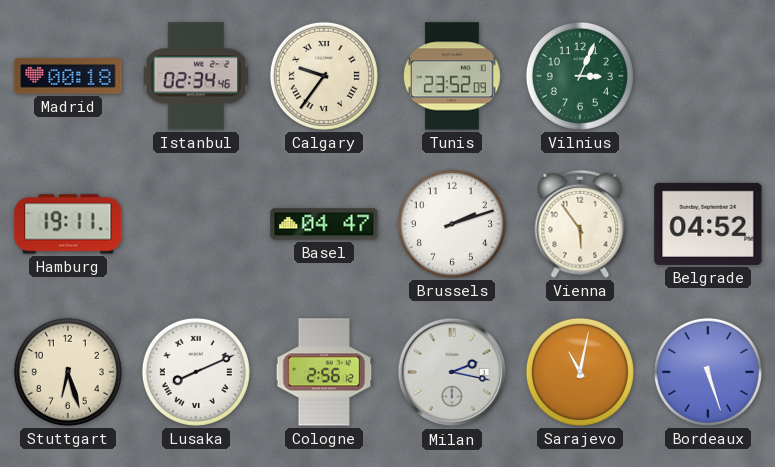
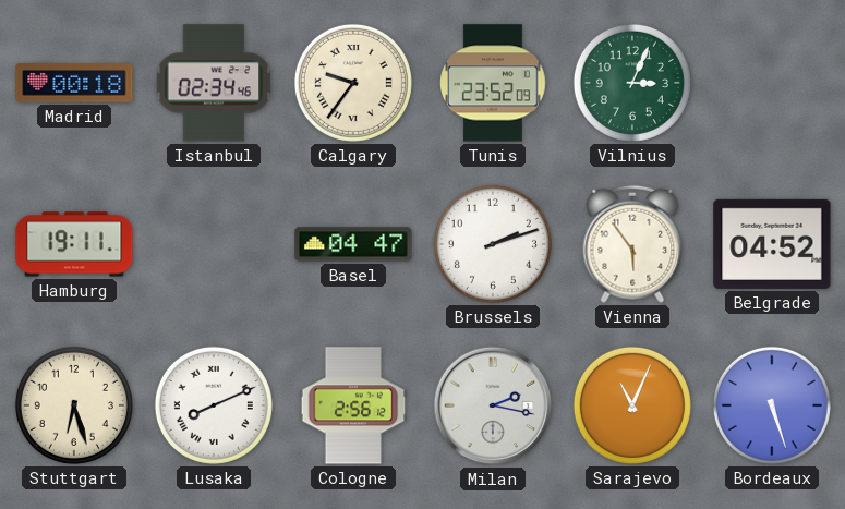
Sarajevo: 11:02 -> 11:04
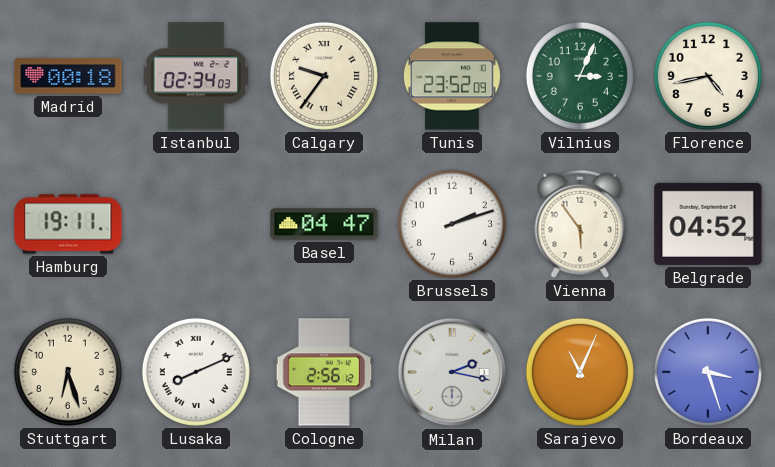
Istanbul: 02:34:46 -> 02:34:03
Florence: none -> 4:43
Bordeaux: 5:27 -> 3:27
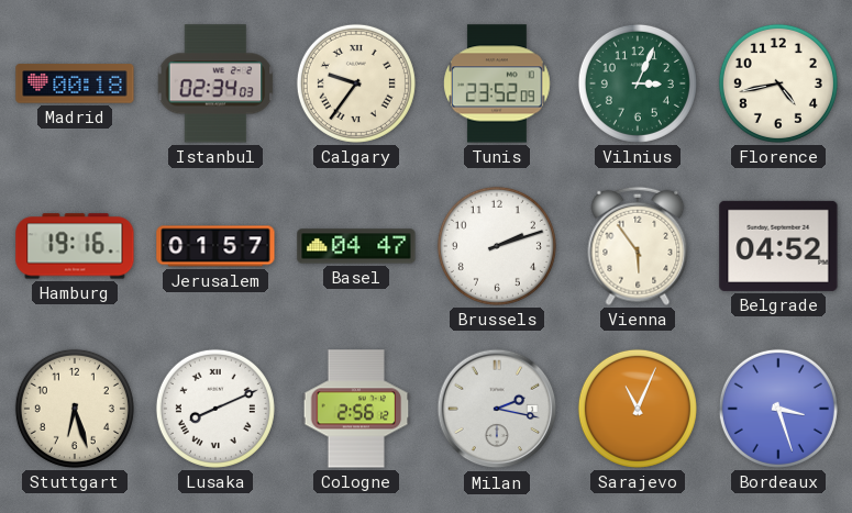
Hamburg: 19:11 -> 19:16
Jerusalem: none -> 01:57
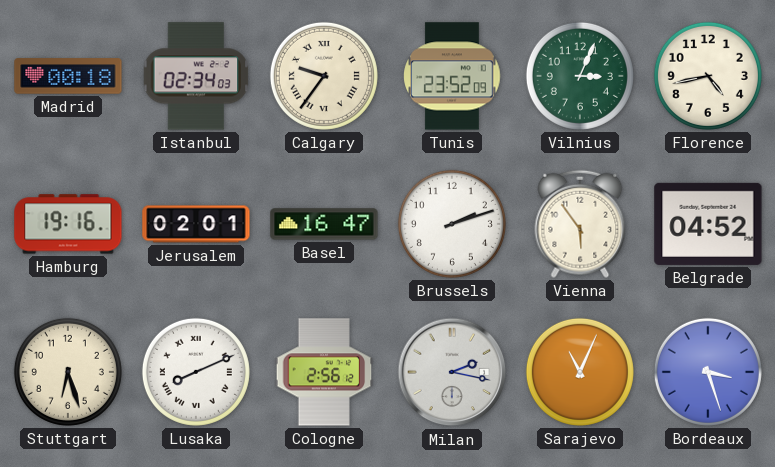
Jerusalem: 01:57 -> 02:01
Basel: 04:47 -> 16:47
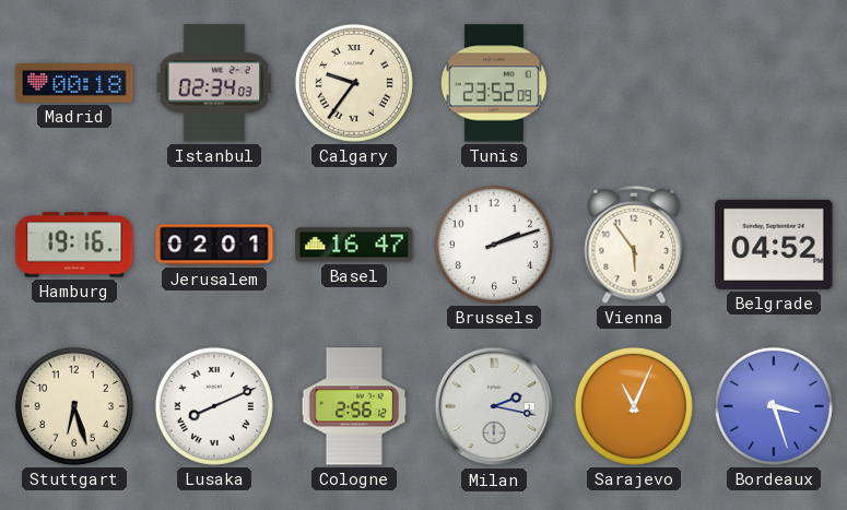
Vilnius: 3:04 -> none
Florence: 4:43 -> none
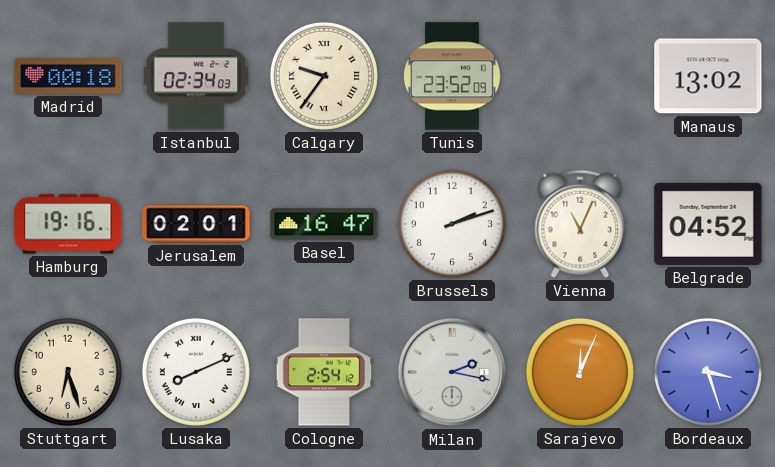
Manaus: none -> 13:02
Vienna: 5:54 -> 11:04
Cologne: 2:56 -> 2:54
Sarajevo: 11:04 -> 12:04
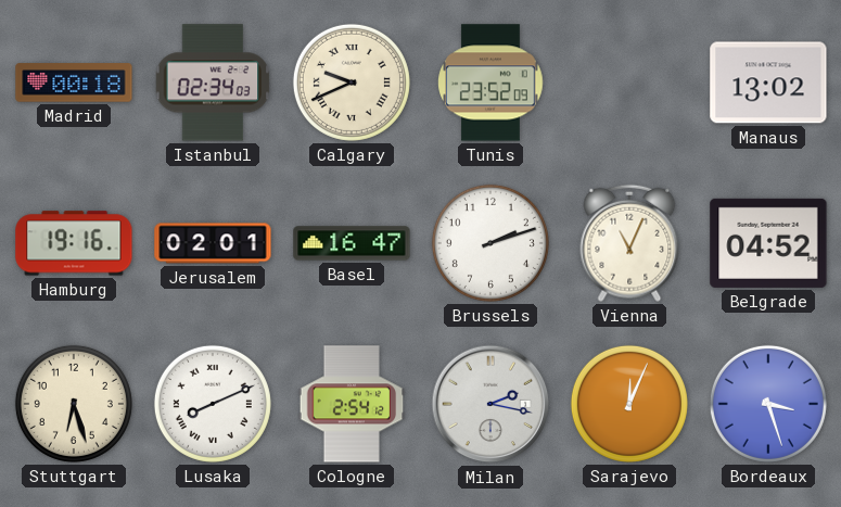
Calgary: 9:36 -> 9:41
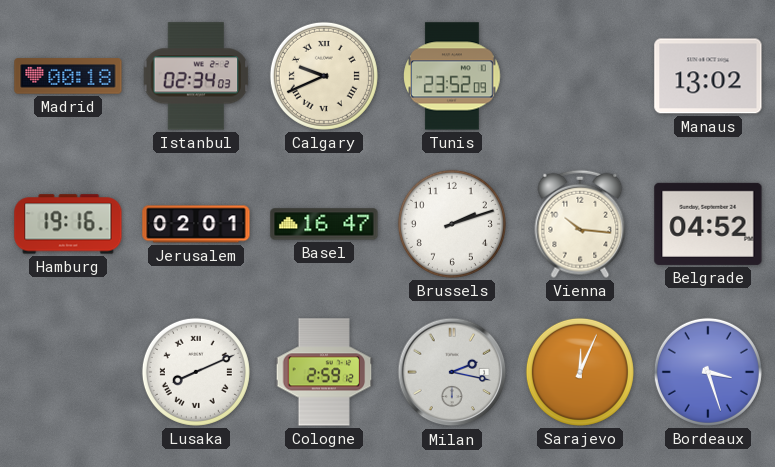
Vienna: 11:04 -> 10:16
Stuttgart: 6:27 -> none
Cologne: 2:54 -> 2:59
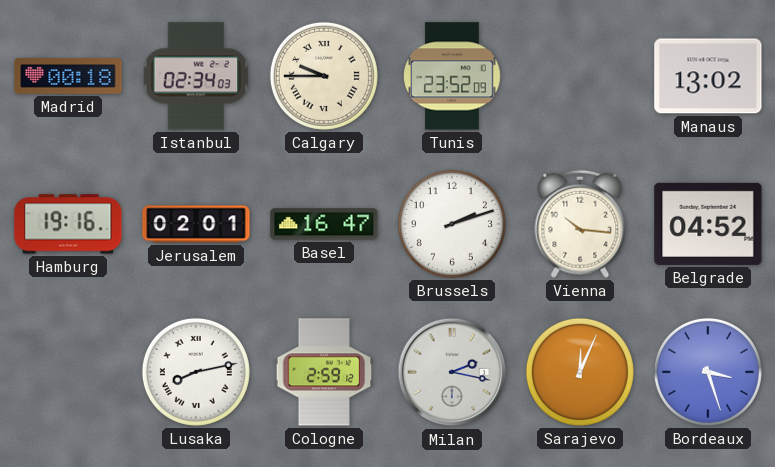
Calgary: 9:41 -> 9:45
Lusaka: 8:11 -> 8:13
